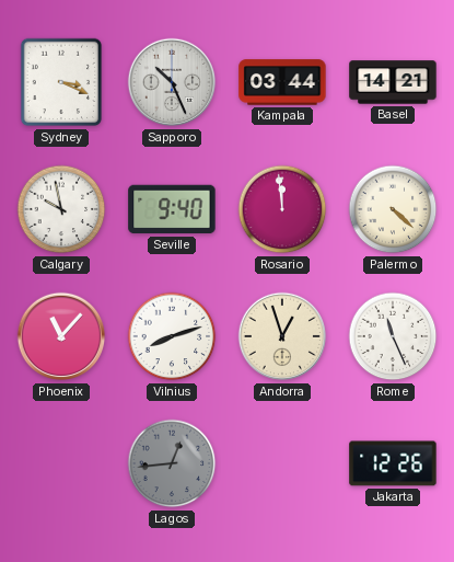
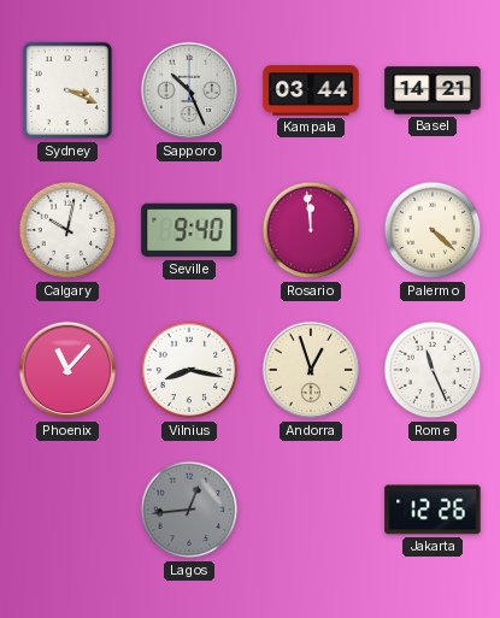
Calgary: 9:58 -> 10:02
Vilnius: 8:12 -> 8:17
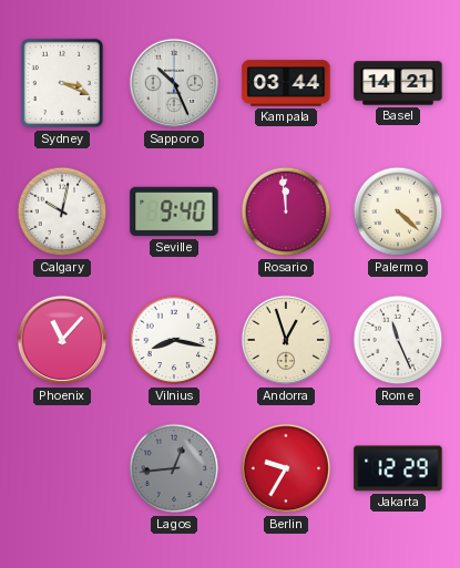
Berlin: none -> 9:35
Jakarta: 12:26 -> 12:29
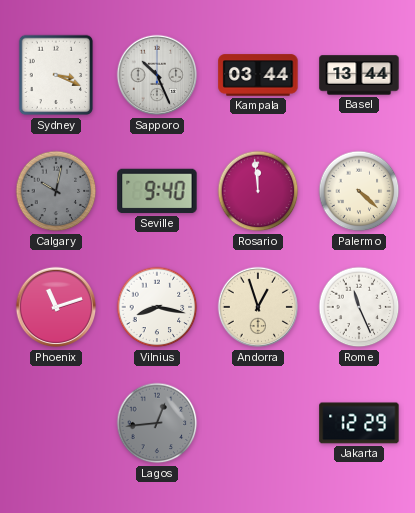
Basel: 14:21 -> 13:44
Calgary dial: white -> grey
Phoenix: 11:07 -> 11:12
Berlin: 9:35 -> none
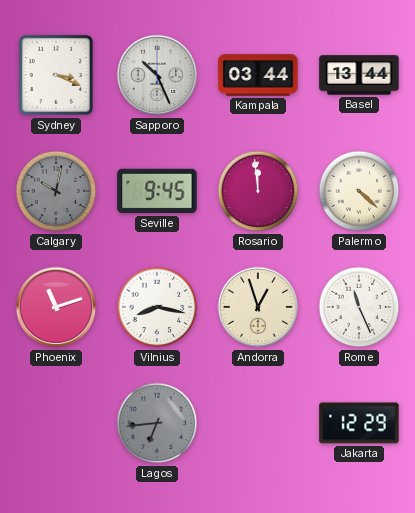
Seville: 9:40 -> 9:45
Lagos: 12:44 -> 6:44
